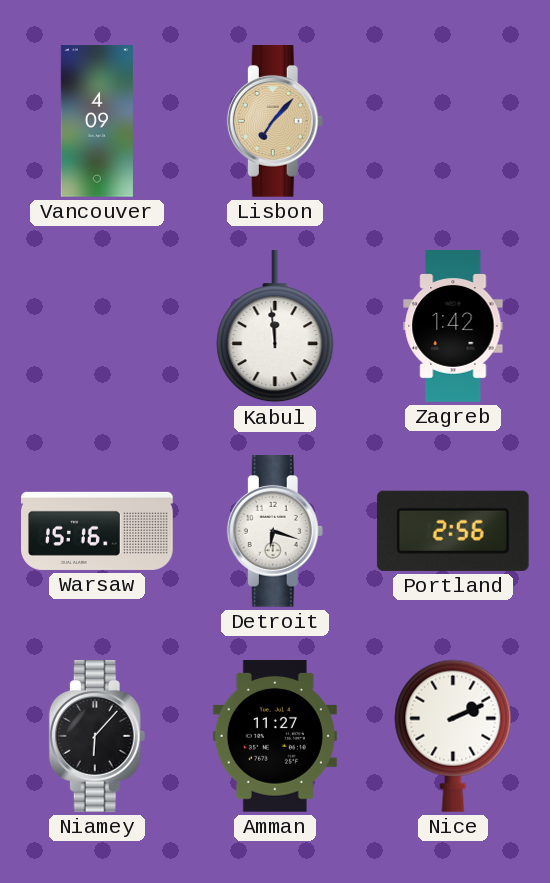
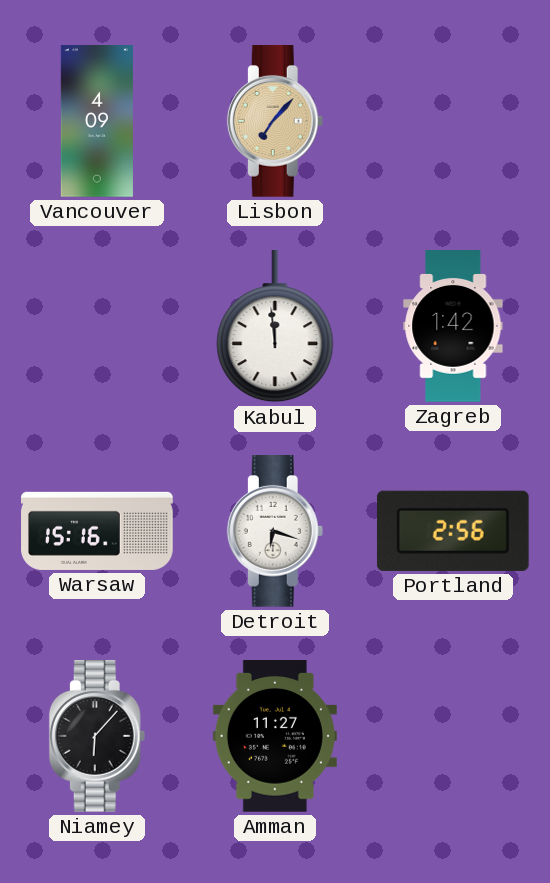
Nice: 2:11 -> none
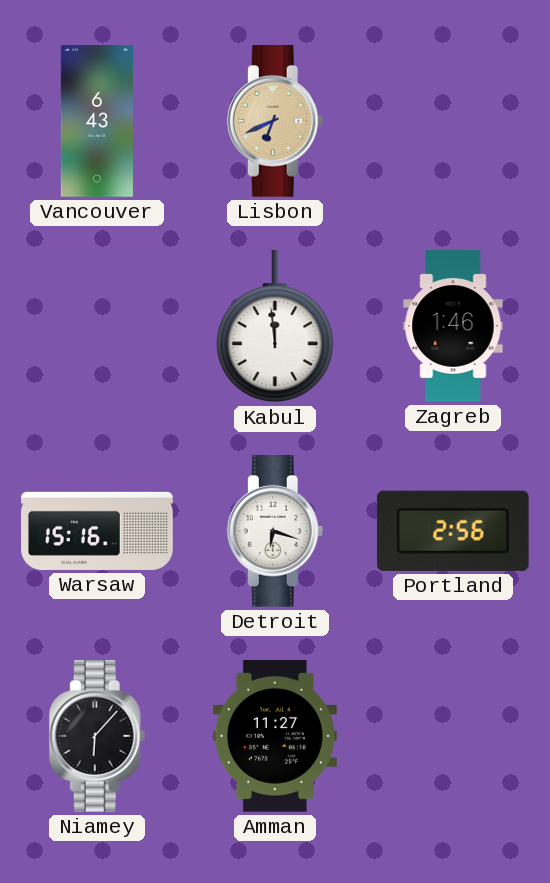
Vancouver: 4:09 -> 6:43
Lisbon: 7:07 -> 6:41
Zagreb: 1:42 -> 1:46
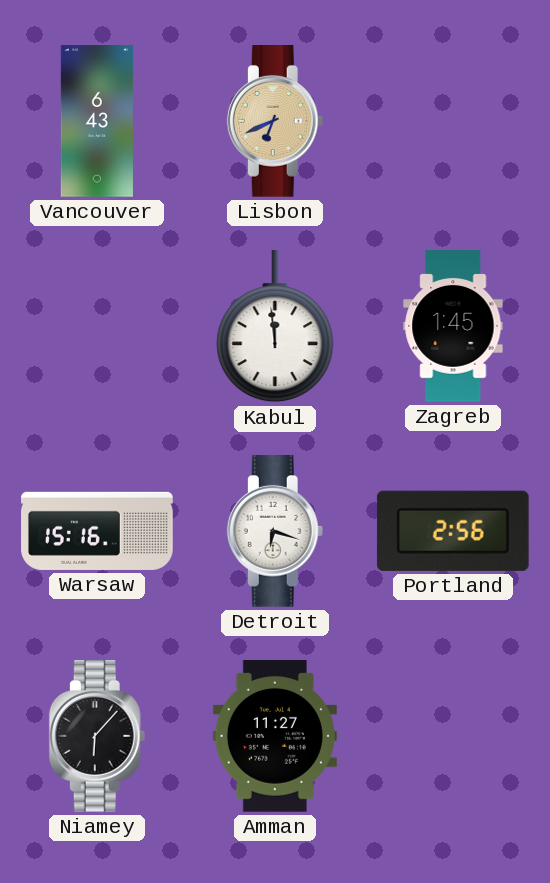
Zagreb: 1:46 -> 1:45
